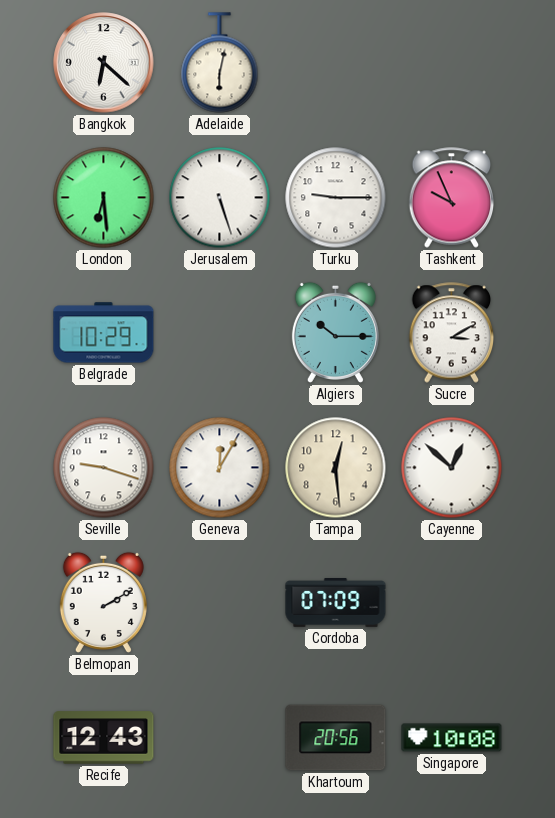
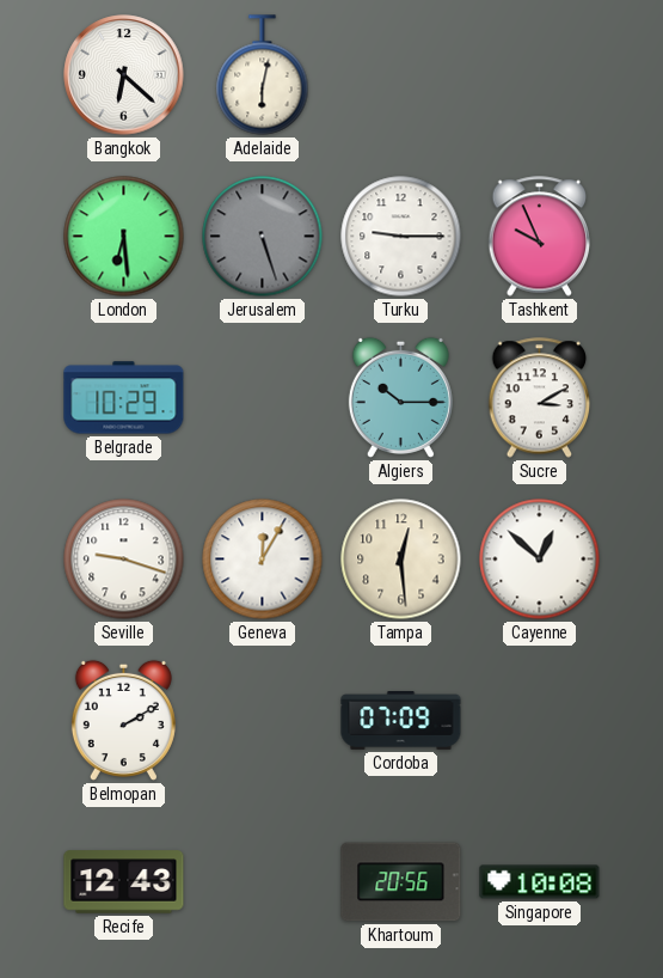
Jerusalem dial: white -> grey
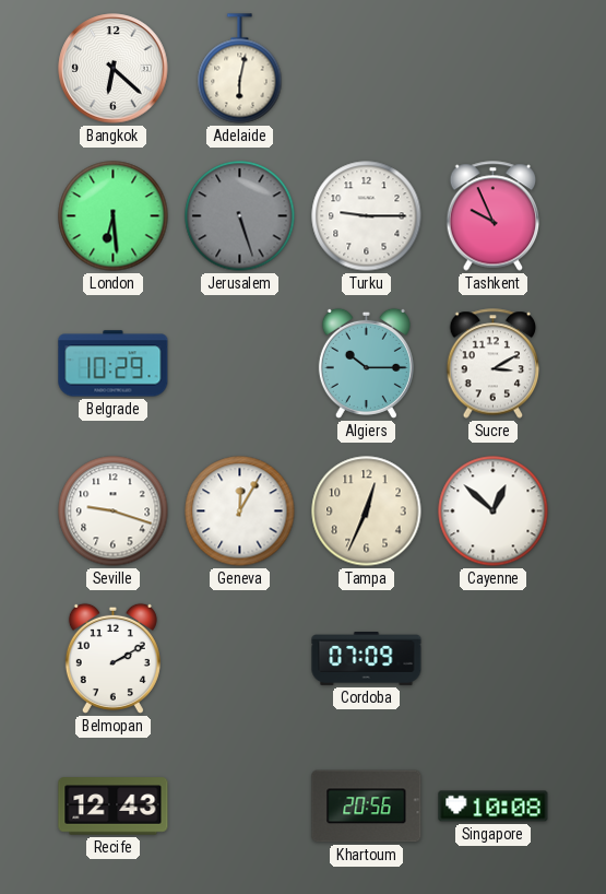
Tampa: 12:29 -> 12:34
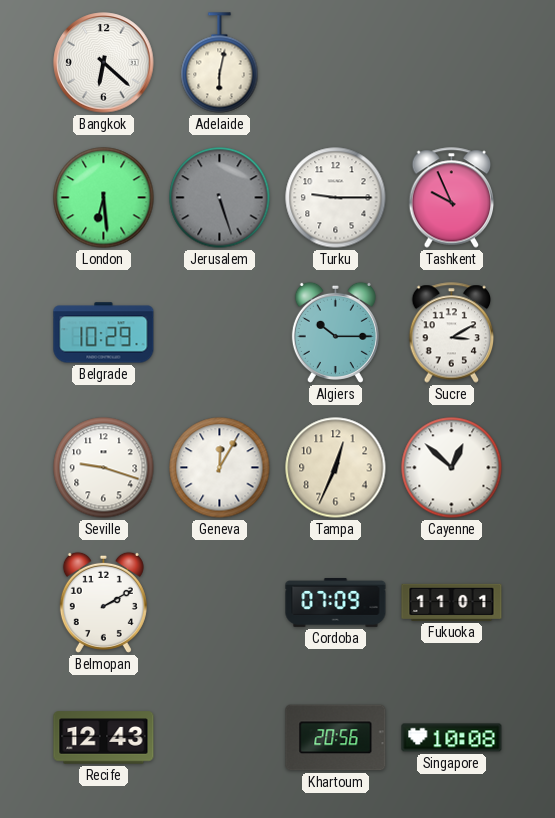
Fukuoka: none -> 11:01
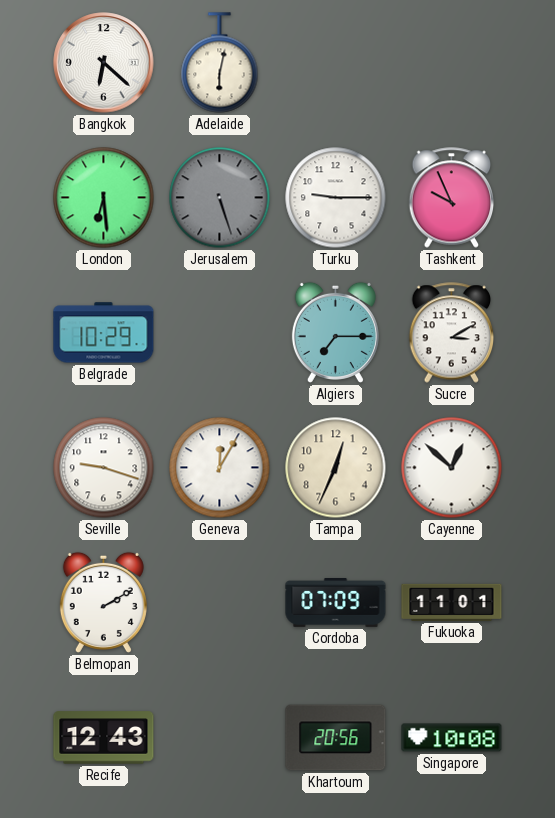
Algiers: 10:15 -> 7:15
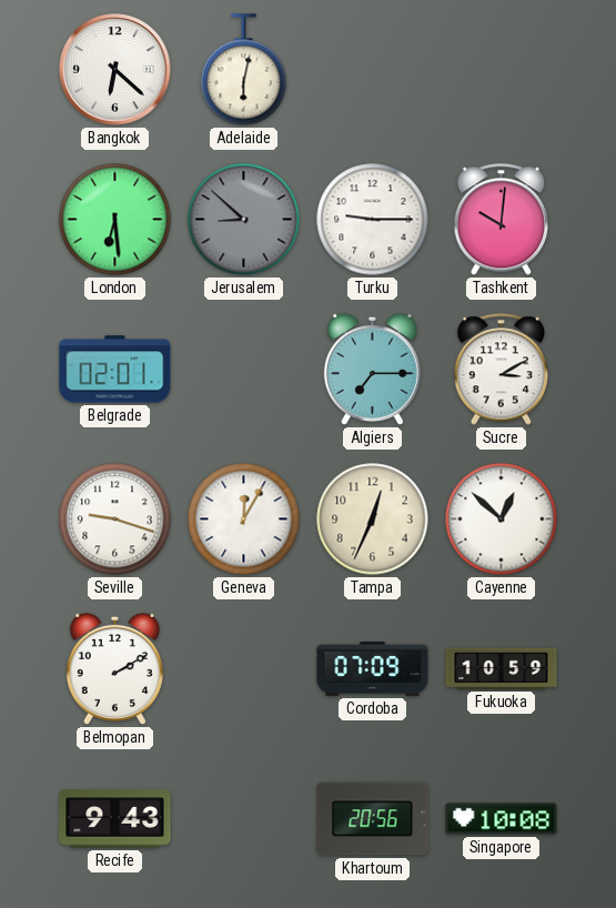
Jerusalem: 5:27 -> 8:52
Tashkent: 9:56 -> 10:01
Belgrade: 10:29 -> 02:01
Fukuoka: 11:01 -> 10:59
Recife: 12:43 -> 9:43
